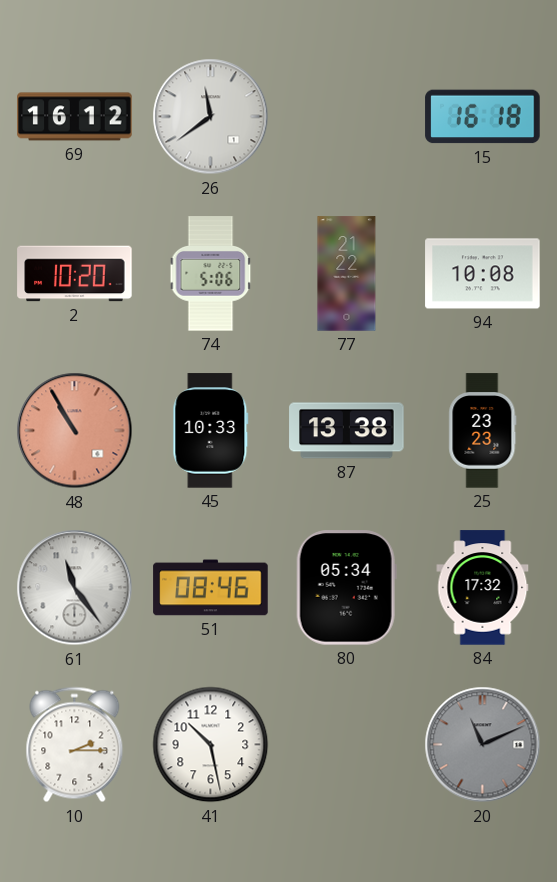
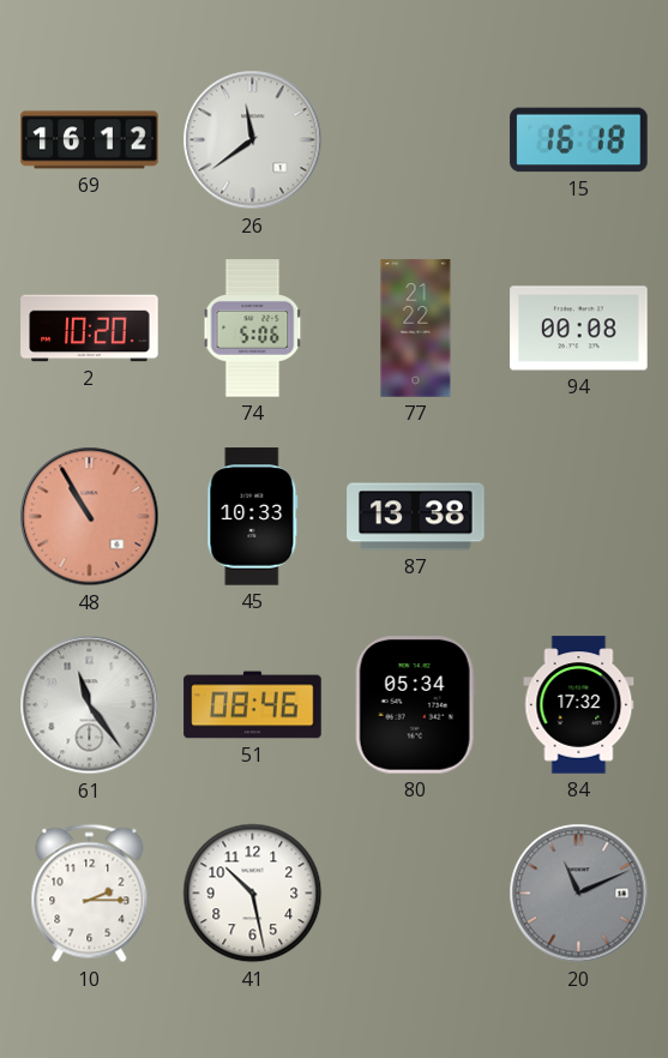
94: 10:08 -> 00:08
25: 23:23 -> none
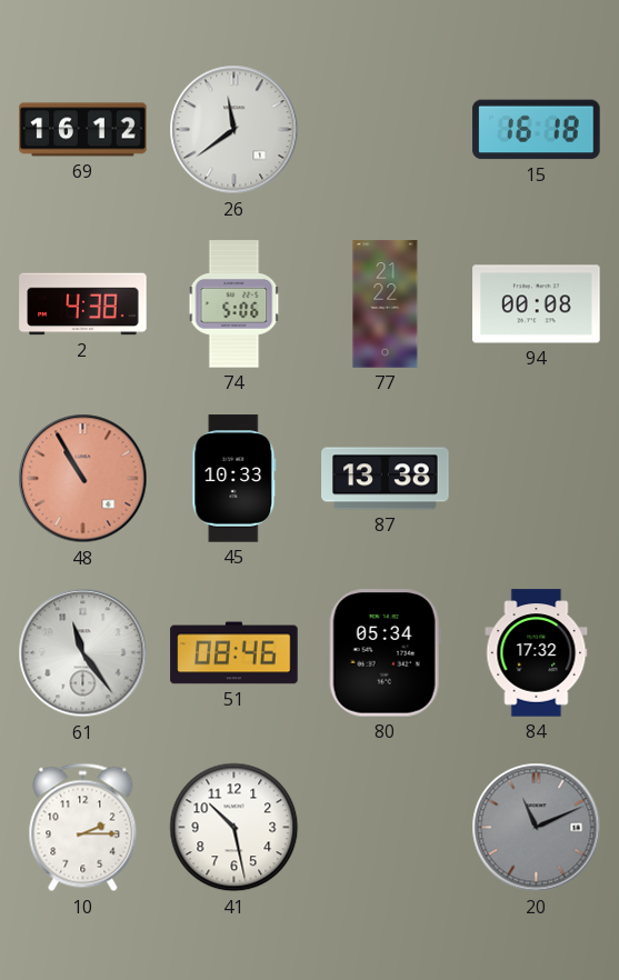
2: 10:20 -> 4:38
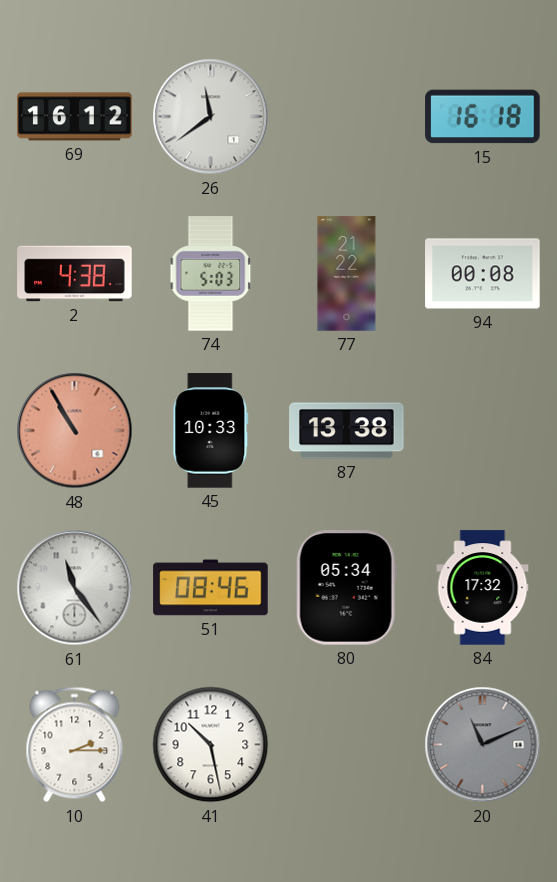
74: 5:06 -> 5:03
